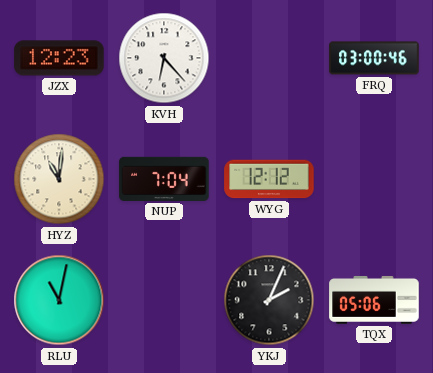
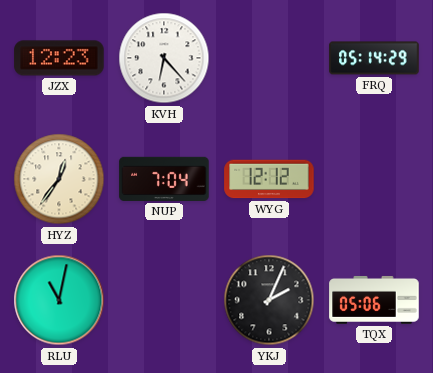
FRQ: 03:00 -> 05:14
HYZ: 11:01 -> 12:36
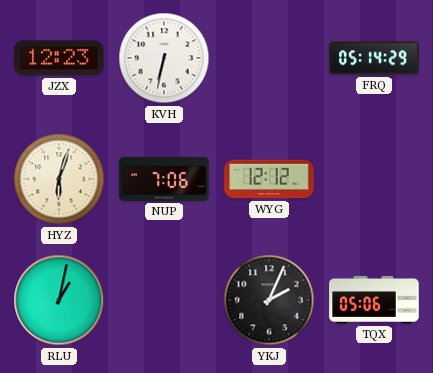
KVH: 6:23 -> 6:32
HYZ: 12:36 -> 6:03
NUP: 7:04 -> 7:06
RLU: 11:02 -> 1:02
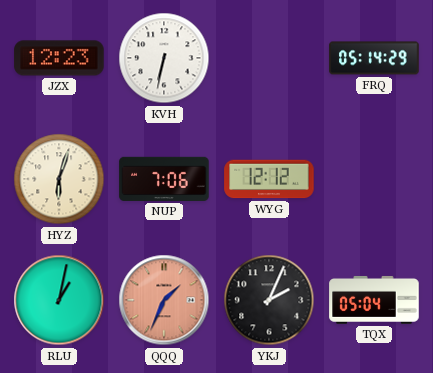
QQQ: none -> 1:34
TQX: 05:06 -> 05:04
